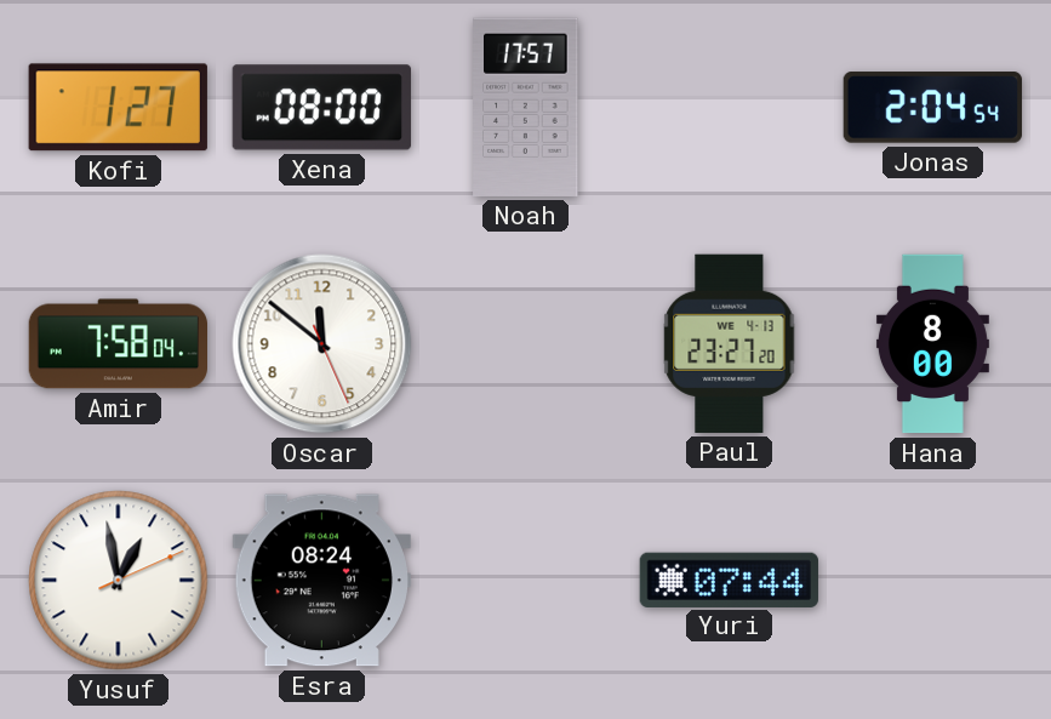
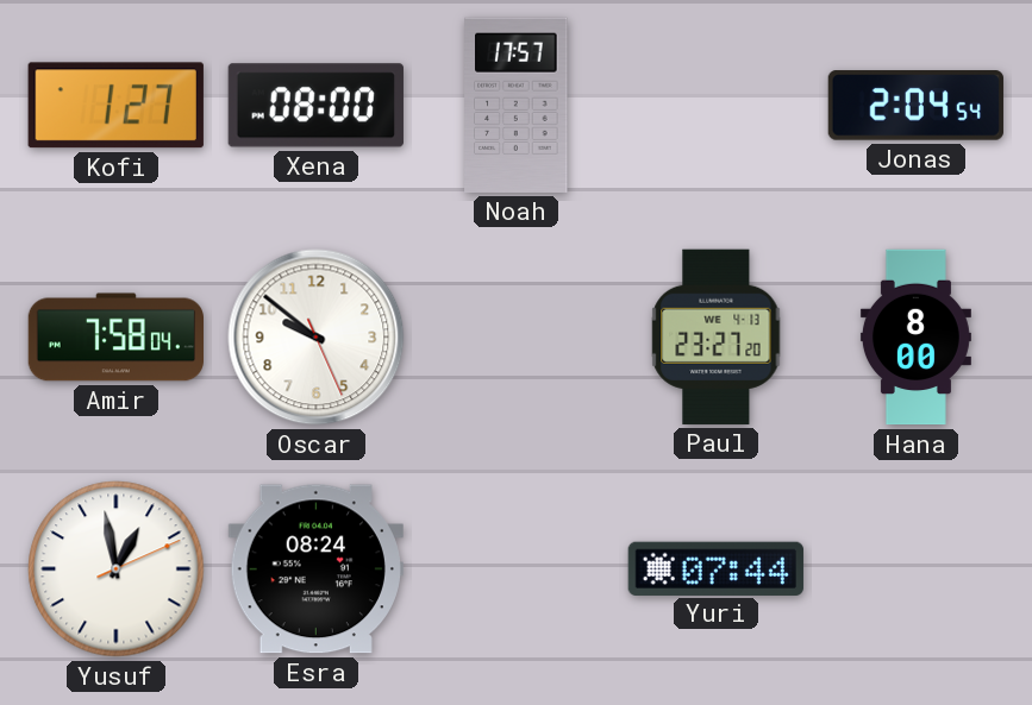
Oscar: 11:51 -> 9:51
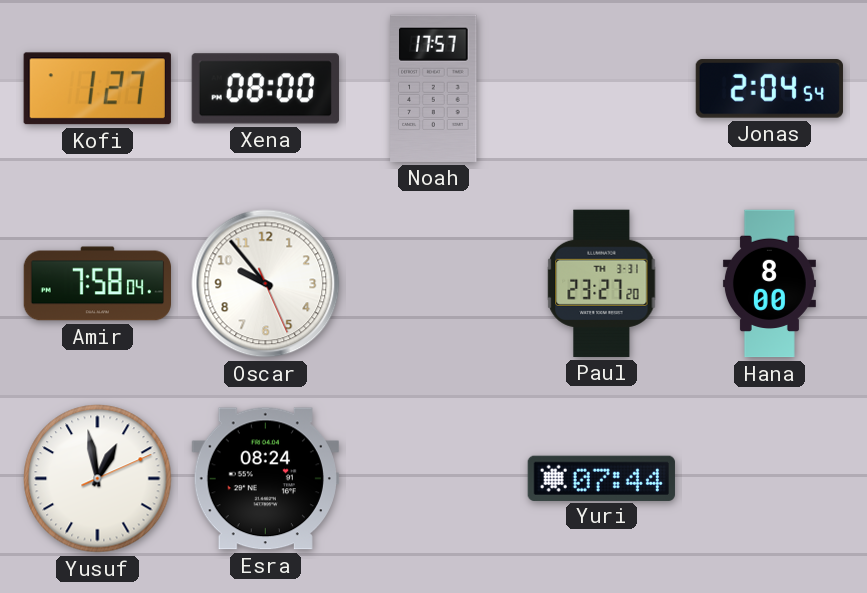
Oscar: 9:51 -> 9:53
Paul date: WE 4-13 -> TH 3-31
